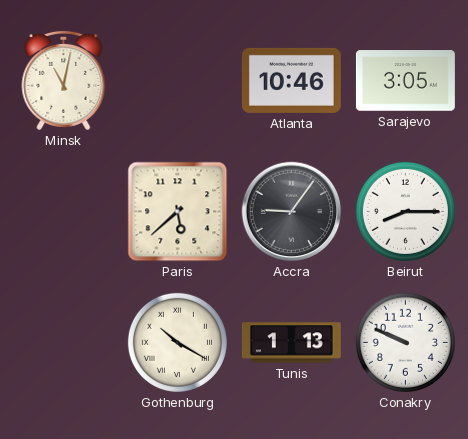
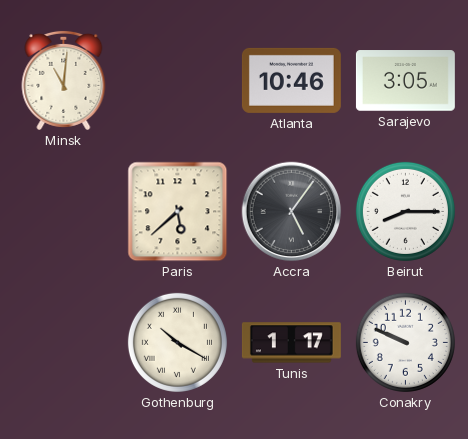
Minsk: 11:02 -> 11:01
Accra: 9:06 -> 5:06
Tunis: 1:13 -> 1:17
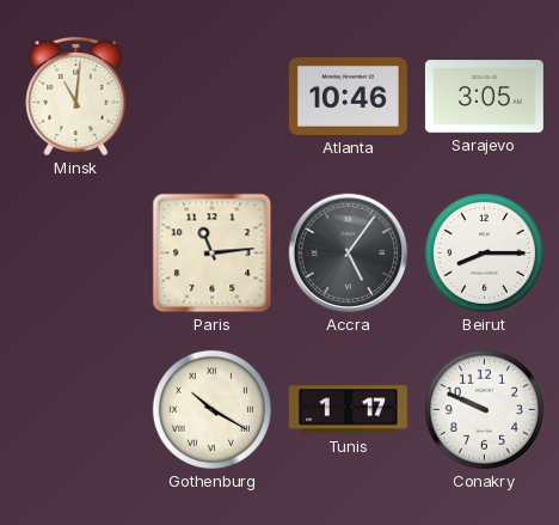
Paris: 5:38 -> 11:14
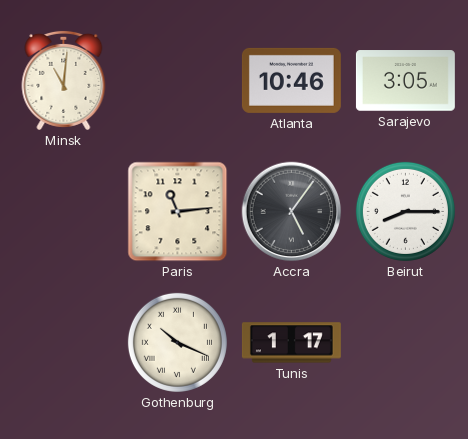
Gothenburg: 10:20 -> 10:19
Conakry: 9:49 -> none
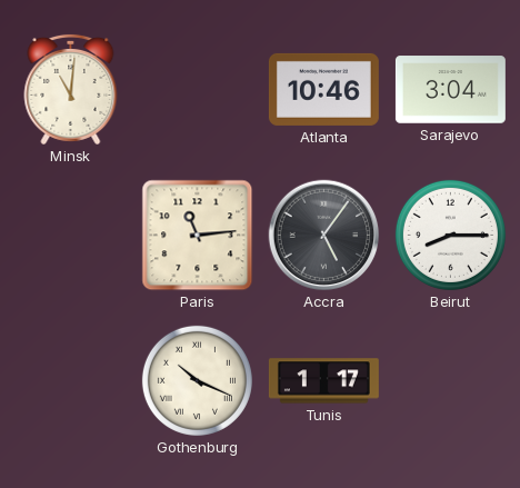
Sarajevo: 3:05 -> 3:04
